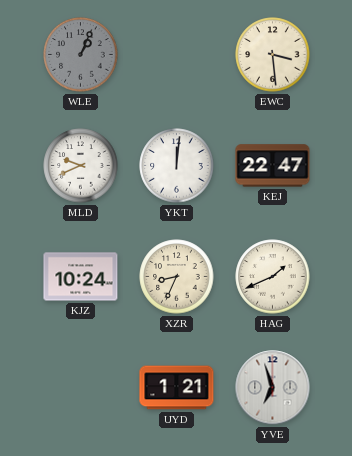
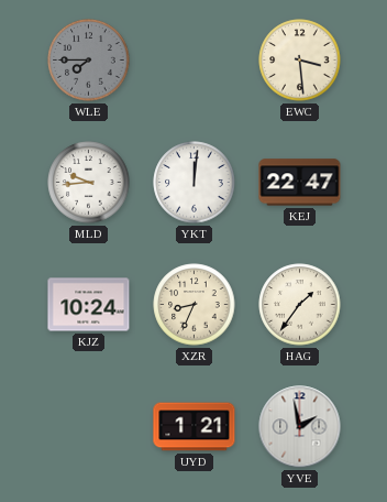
WLE: 1:04 -> 7:45
MLD: 9:41 -> 9:44
HAG: 1:41 -> 1:36
YVE: 6:57 -> 1:58
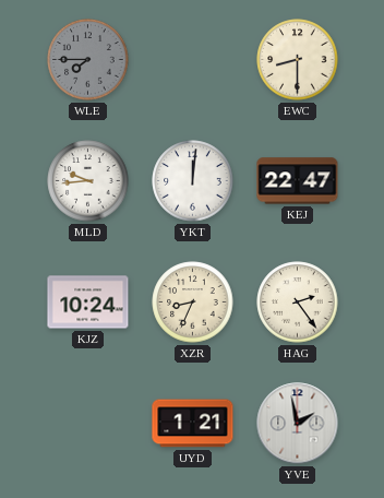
EWC: 3:29 -> 8:30
HAG: 1:36 -> 2:24
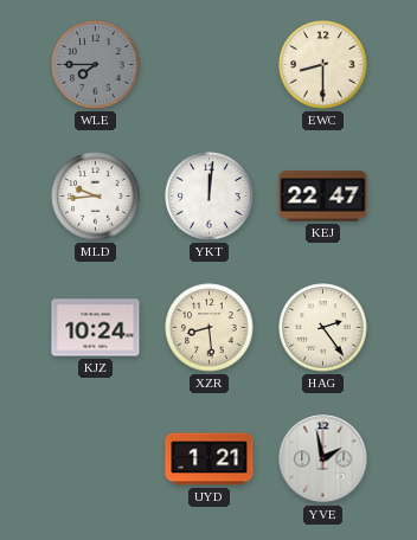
XZR: 8:34 -> 8:29
